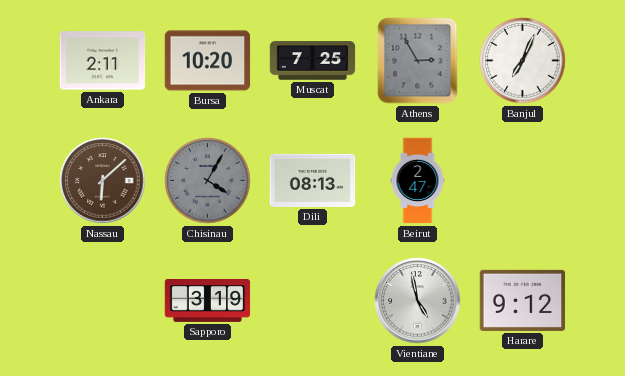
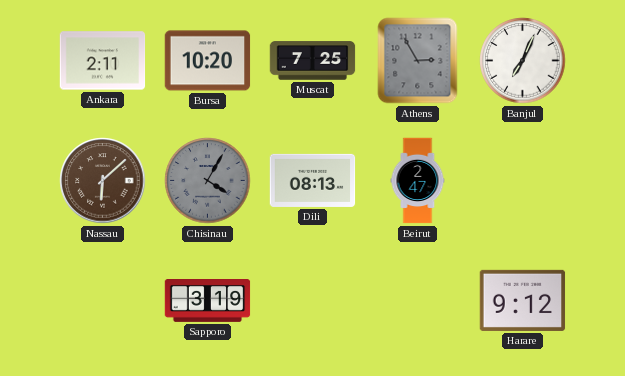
Vientiane: 4:58 -> none
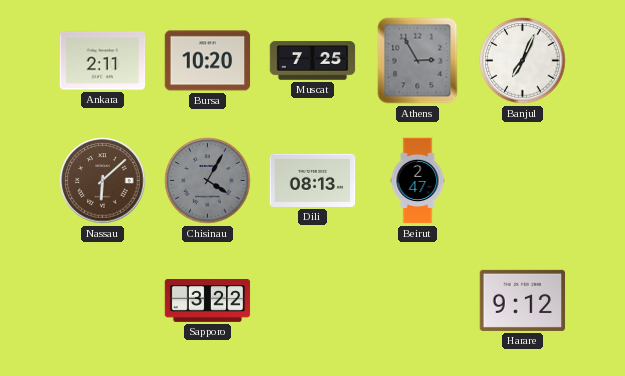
Sapporo: 3:19 -> 3:22
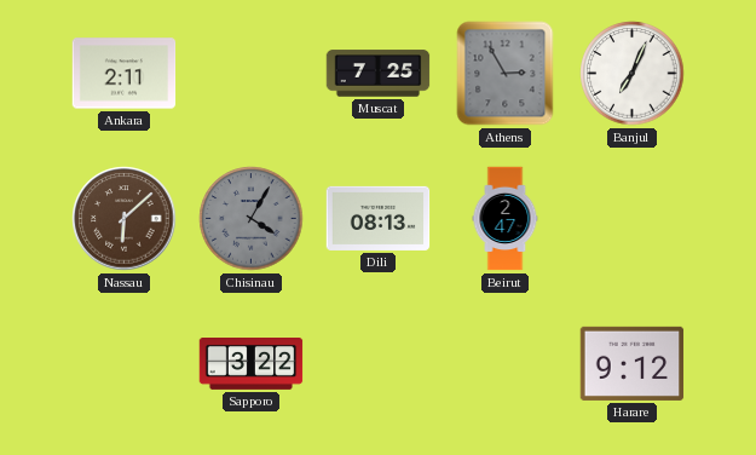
Bursa: 10:20 -> none
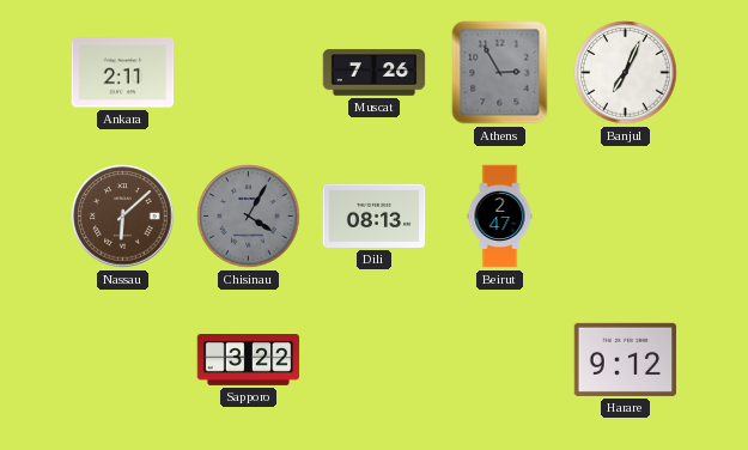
Muscat: 7:25 -> 7:26
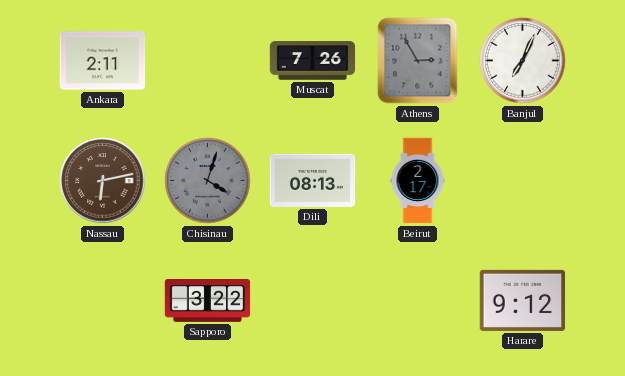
Nassau: 6:08 -> 6:13
Chisinau: 4:05 -> 4:03
Beirut: 2:47 -> 2:17
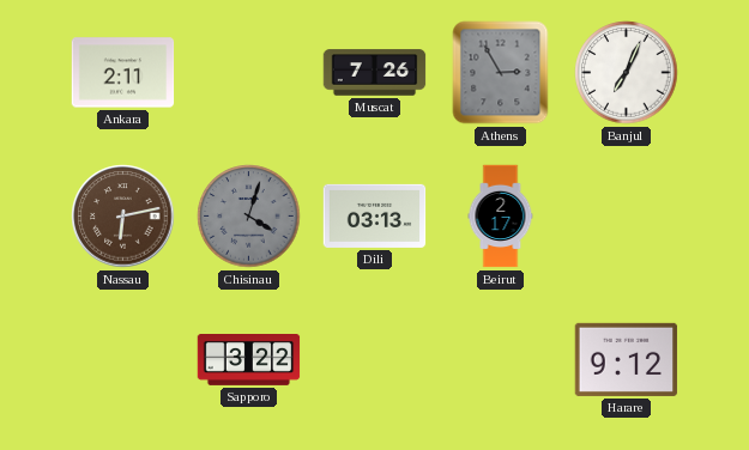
Dili: 08:13 -> 03:13
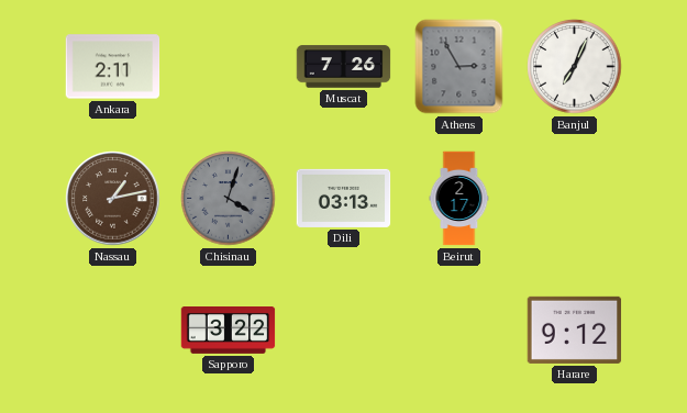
Nassau: 6:13 -> 1:13
